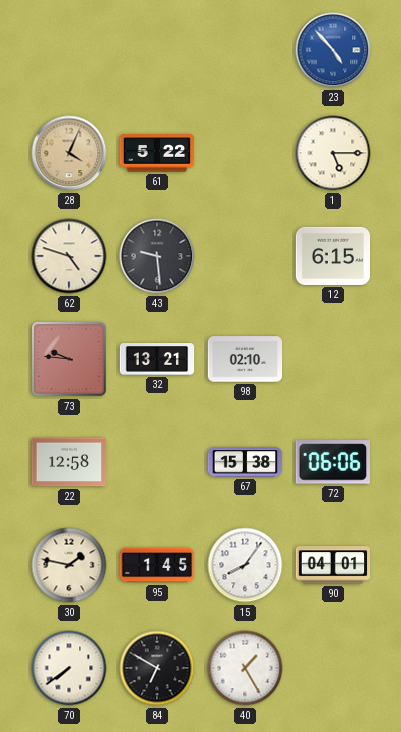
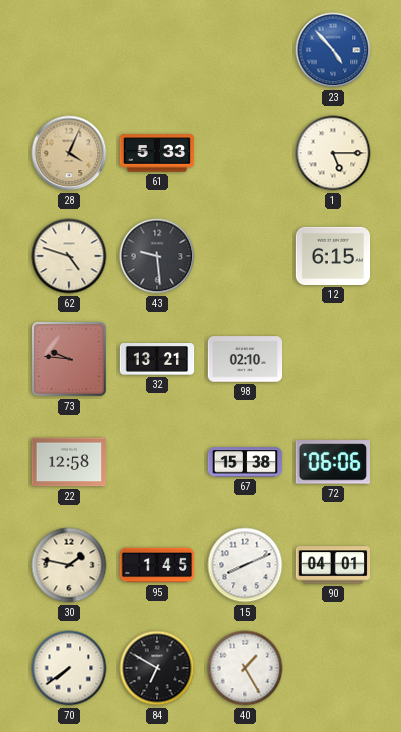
61: 5:22 -> 5:33
15: 8:06 -> 8:11
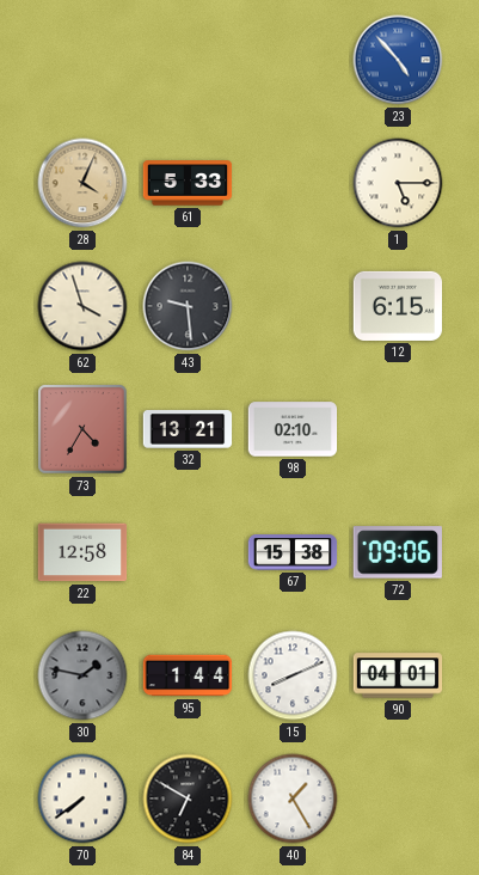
62: 4:48 -> 3:57
73: 9:46 -> 4:35
72: 06:06 -> 09:06
30 dial: cream -> grey
95: 1:45 -> 1:44
